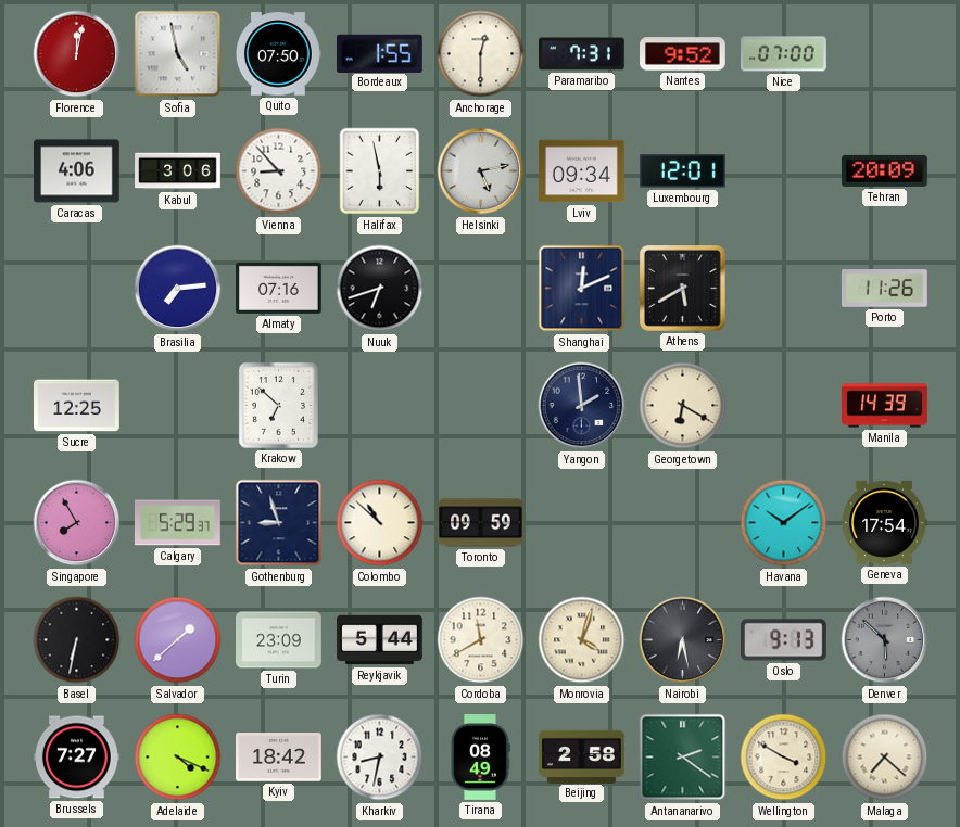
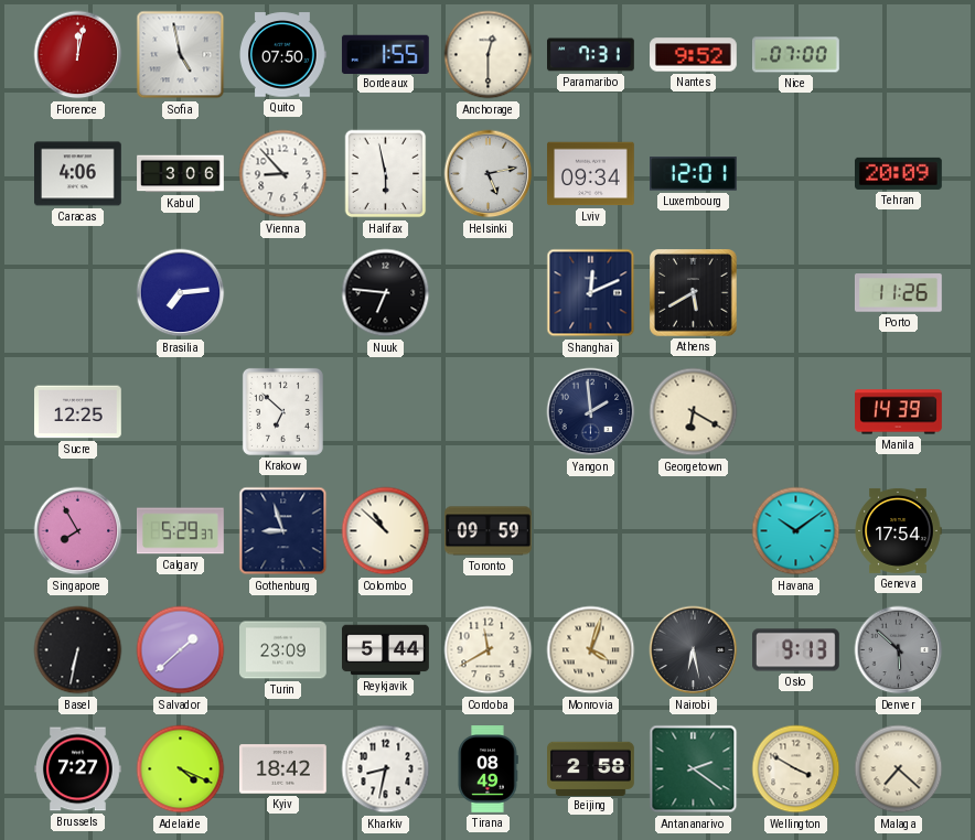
Almaty: 07:16 -> none
Nuuk: 6:42 -> 6:46
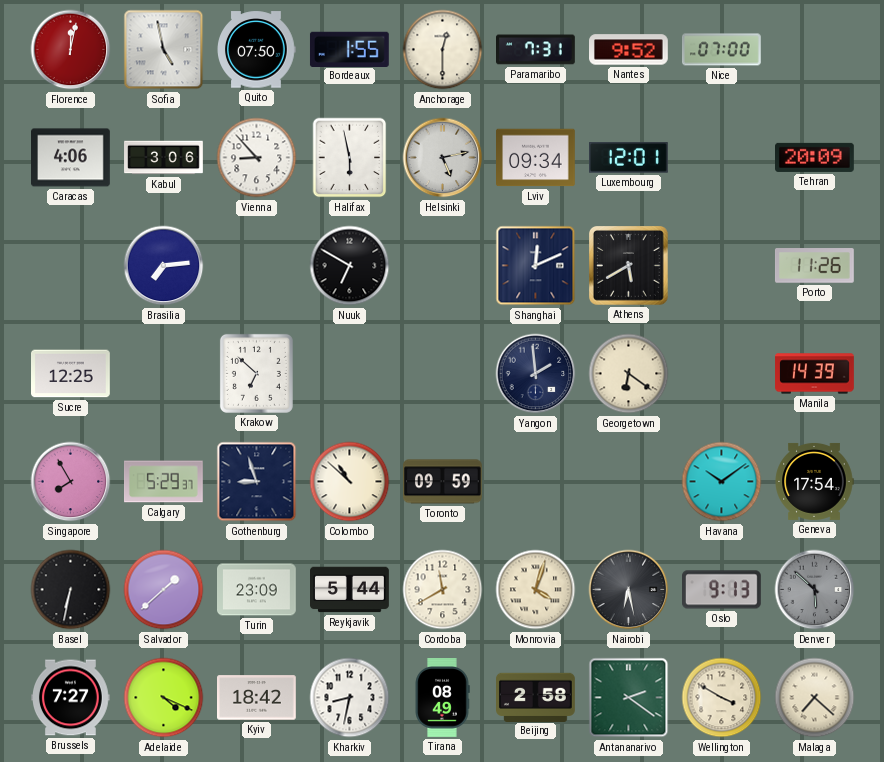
Nuuk: 6:46 -> 6:50
Georgetown: 6:20 -> 6:21
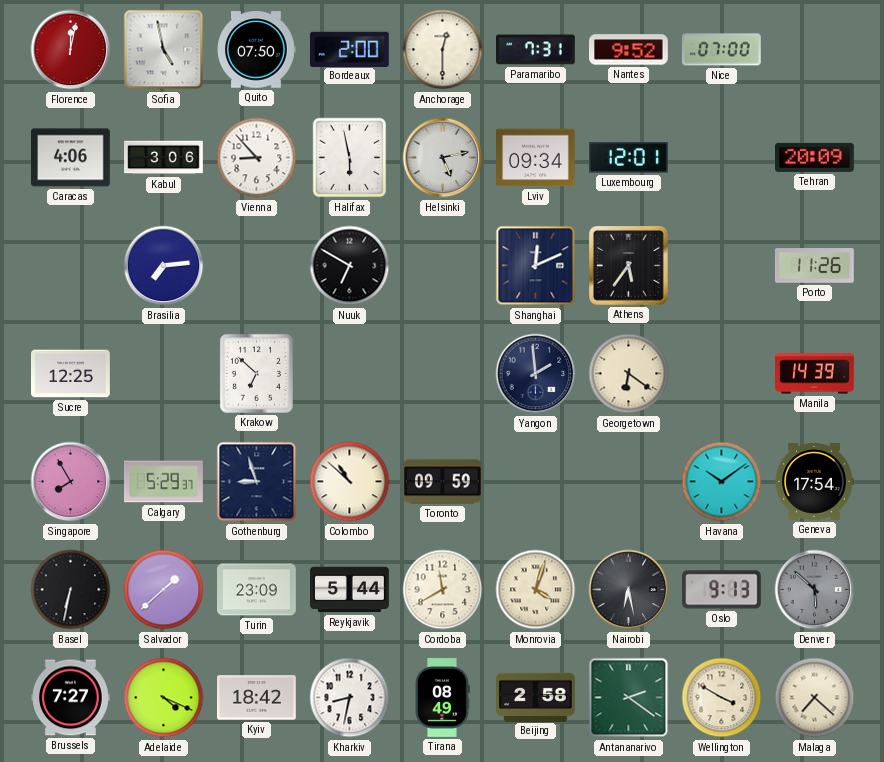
Bordeaux: 1:55 -> 2:00
Athens: 5:40 -> 5:36
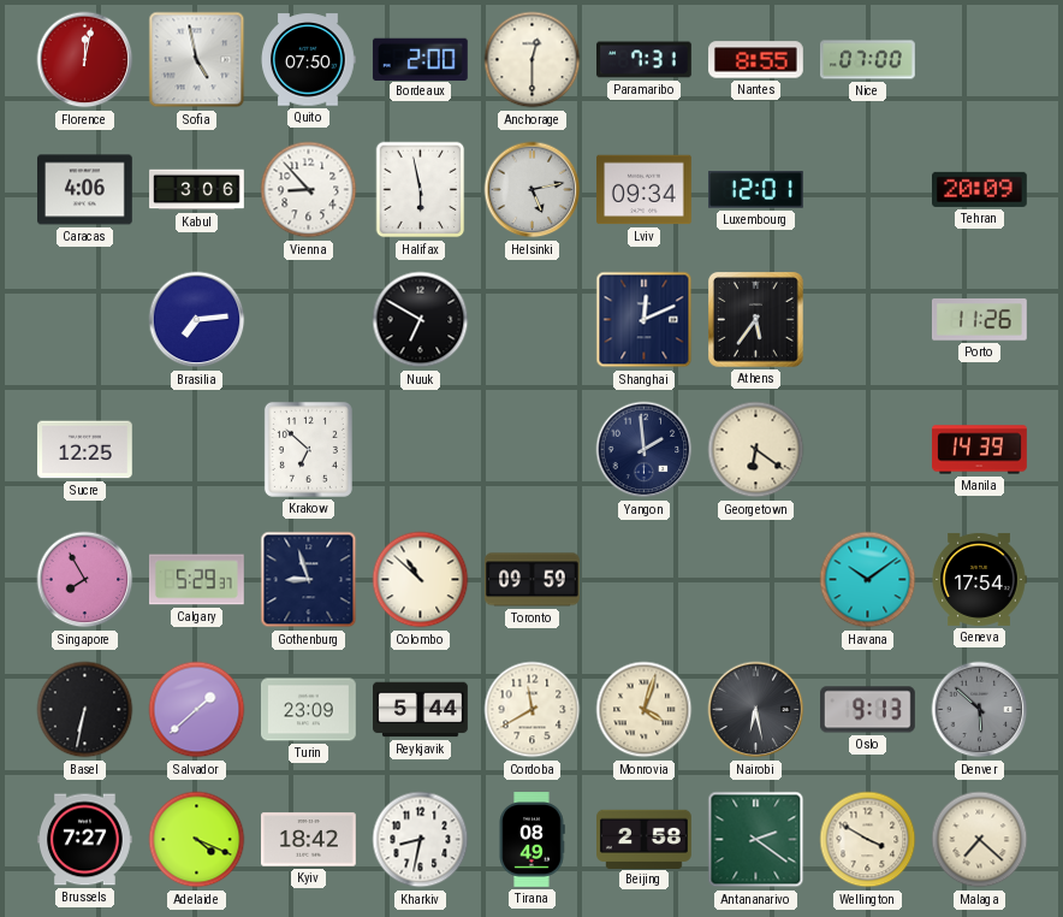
Nantes: 9:52 -> 8:55
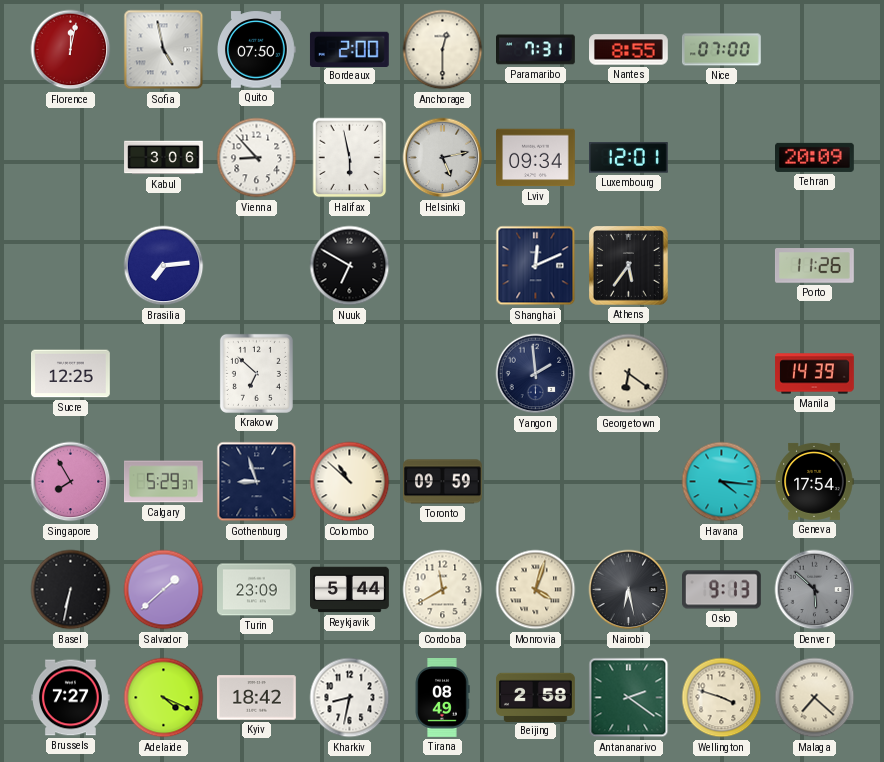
Caracas: 4:06 -> none
Havana: 10:09 -> 4:16
Wellington: 3:50 -> 3:48
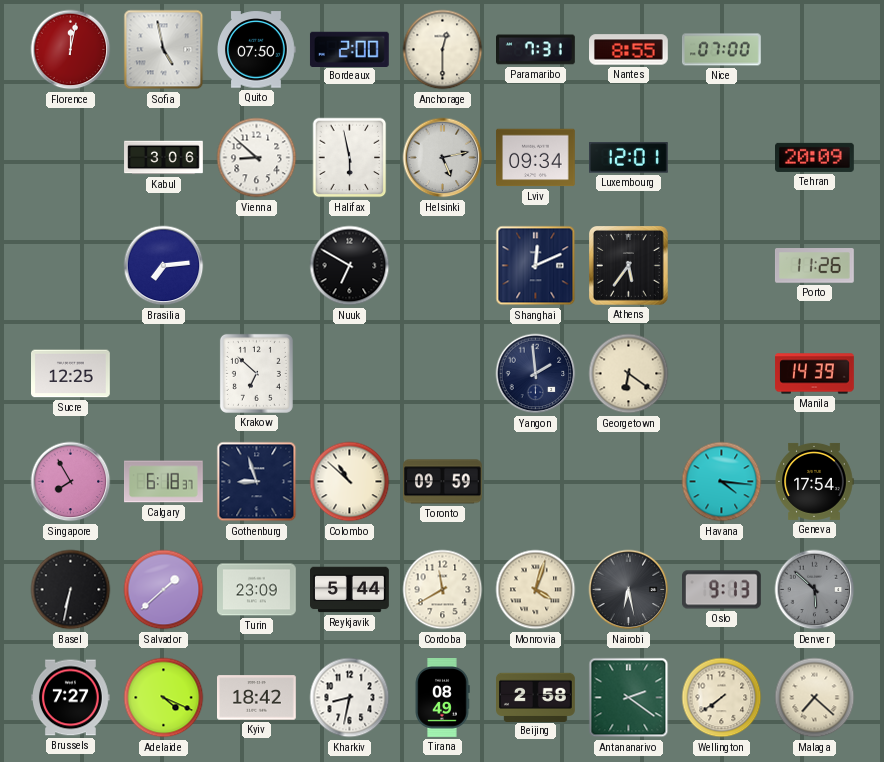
Vienna: 8:53 -> 8:52
Calgary: 5:29 -> 6:18
Wellington: 3:48 -> 7:39
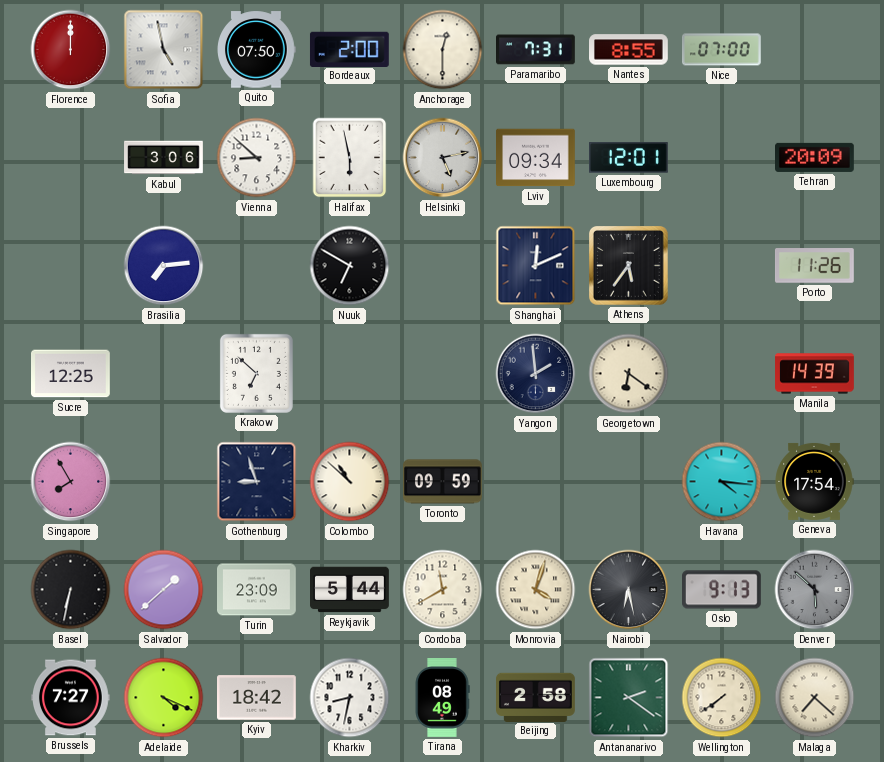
Florence: 12:02 -> 12:00
Calgary: 6:18 -> none
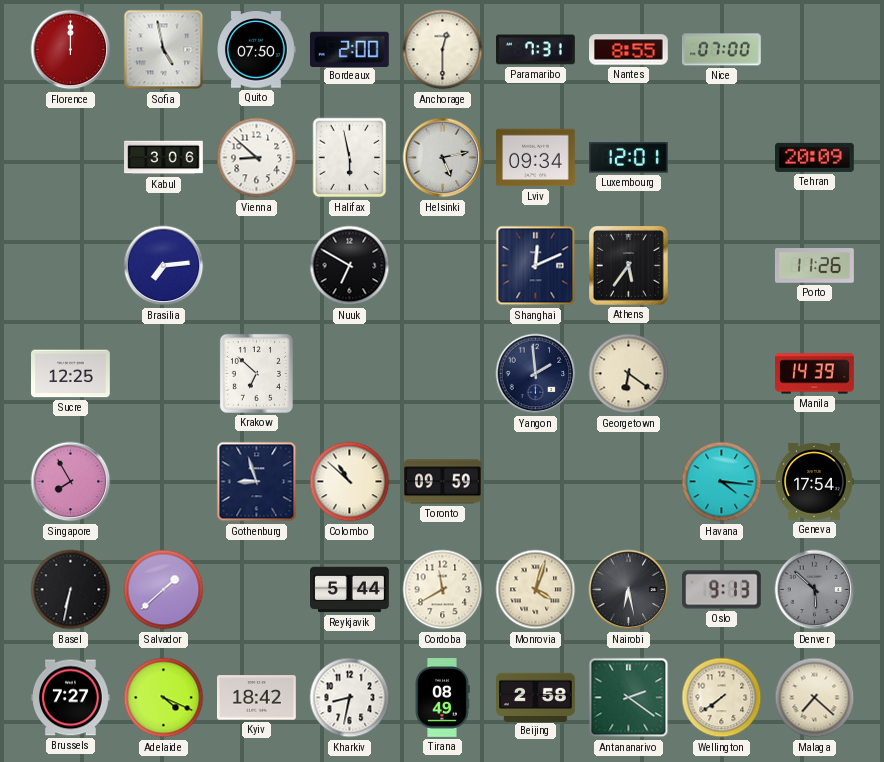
Turin: 23:09 -> none
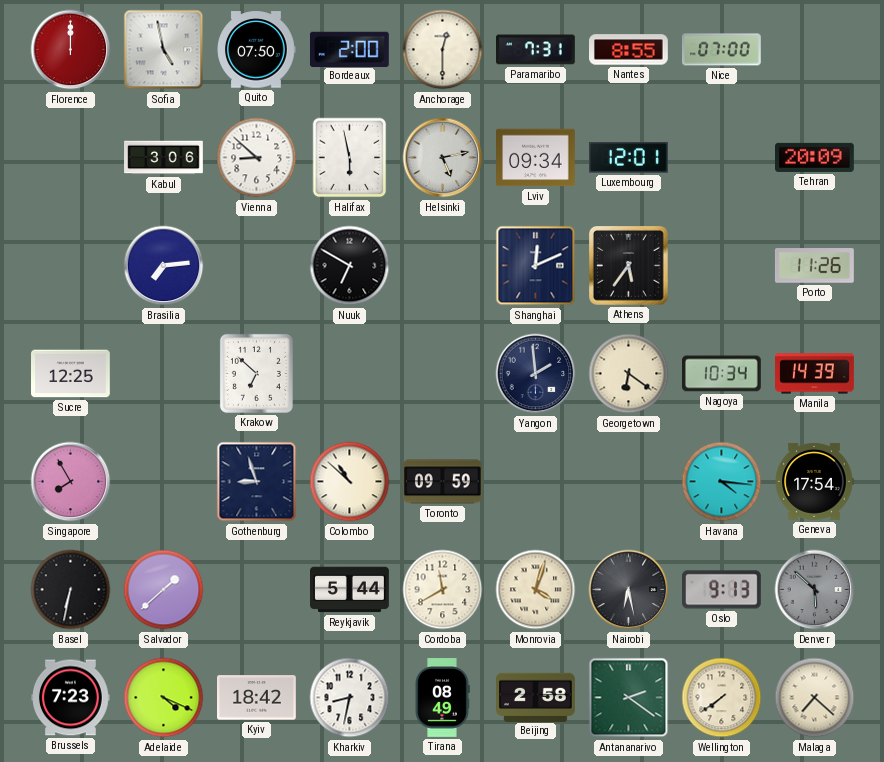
Nagoya: none -> 10:34
Brussels: 7:27 -> 7:23
